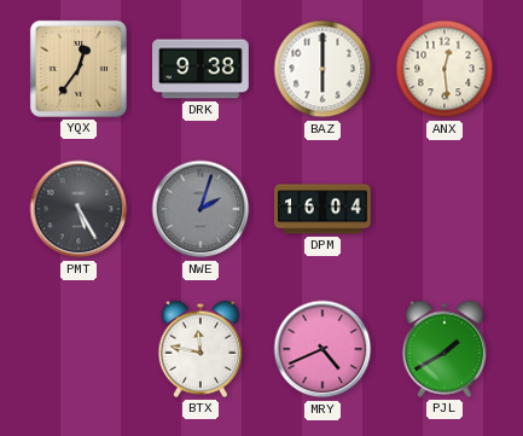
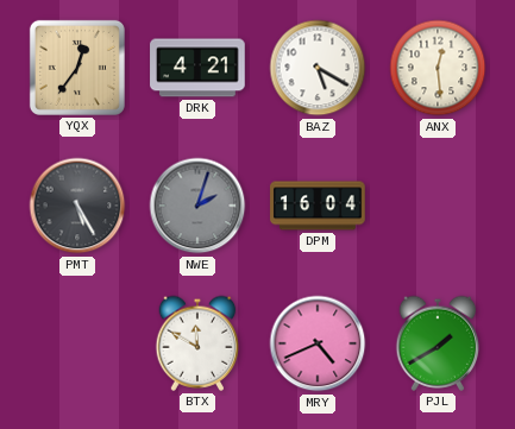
DRK: 9:38 -> 4:21
BAZ: 6:00 -> 5:20
BTX: 11:47 -> 11:50
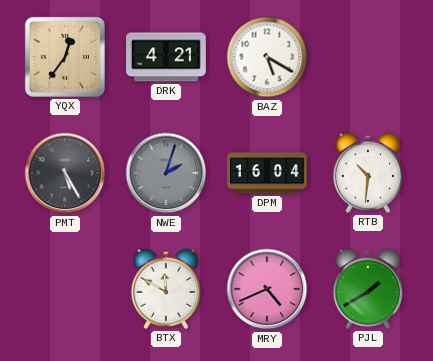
ANX: 12:29 -> none
RTB: none -> 10:31
